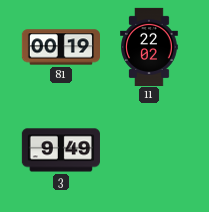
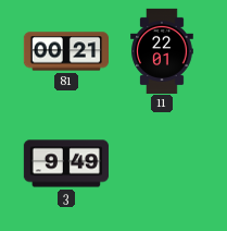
81: 00:19 -> 00:21
11: 22:02 -> 22:01
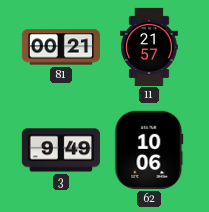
11: 22:01 -> 21:57
62: none -> 10:06
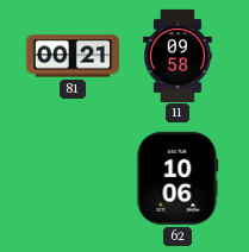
11: 21:57 -> 09:58
3: 9:49 -> none
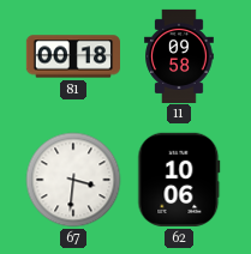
81: 00:21 -> 00:18
67: none -> 3:31
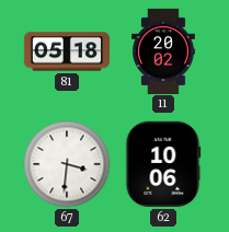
81: 00:18 -> 05:18
11: 09:58 -> 20:02
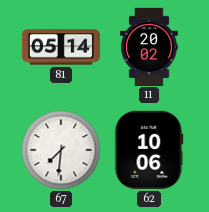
81: 05:18 -> 05:14
67: 3:31 -> 7:31
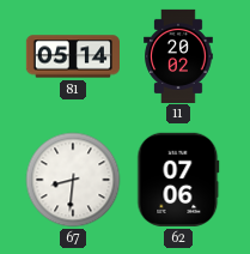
67: 7:31 -> 8:31
62: 10:06 -> 07:06
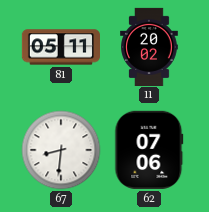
81: 05:14 -> 05:11
